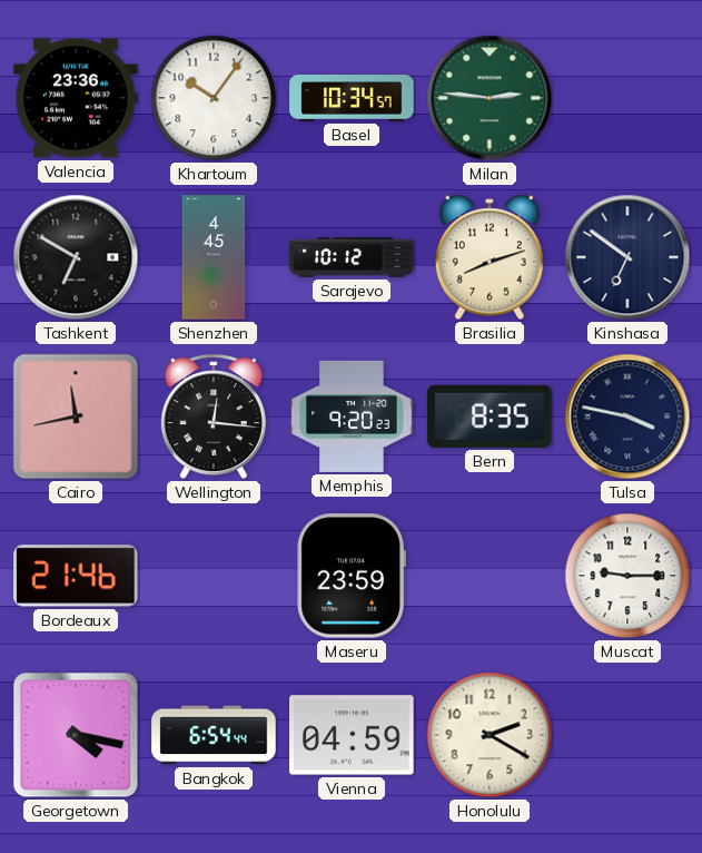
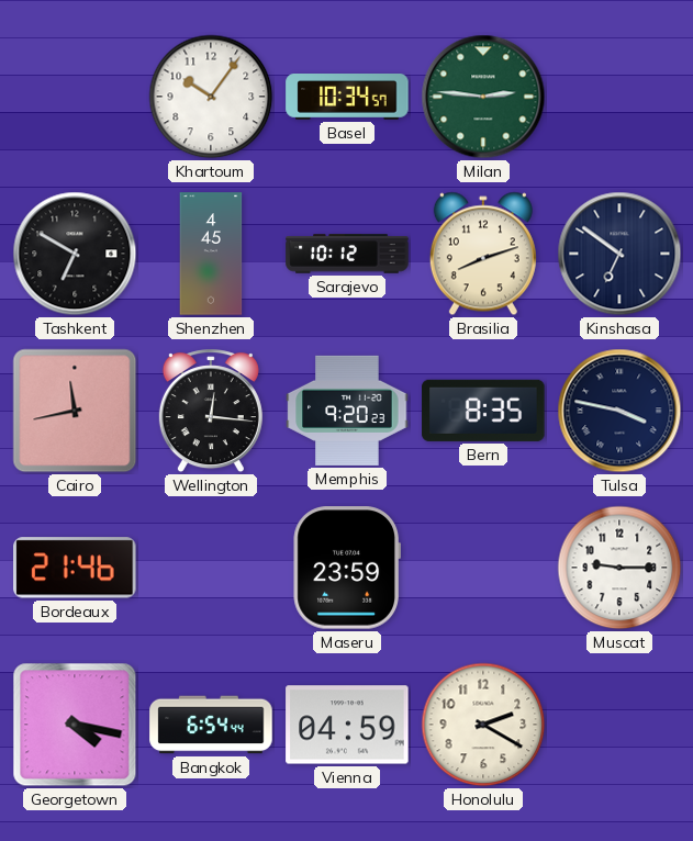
Valencia: 23:36 -> none
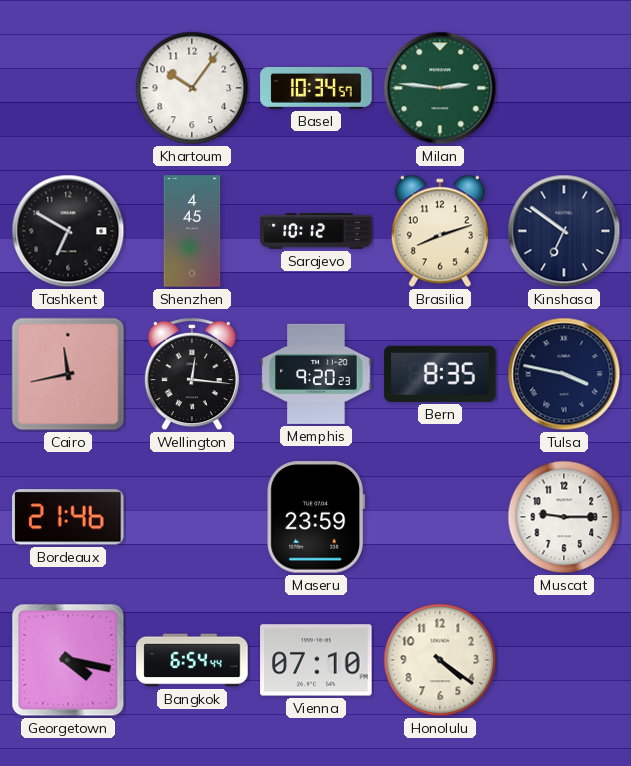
Vienna: 04:59 -> 07:10
Honolulu: 2:20 -> 4:21
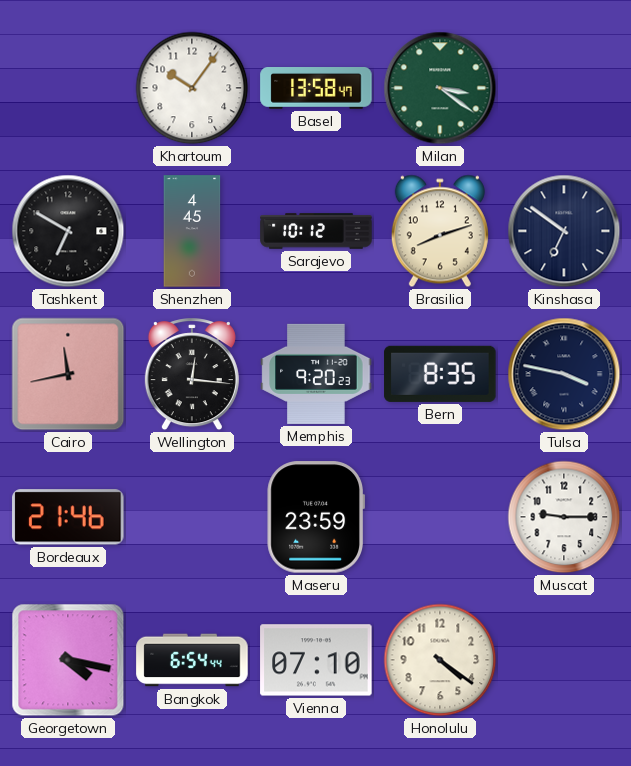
Basel: 10:34 -> 13:58
Milan: 2:46 -> 3:21
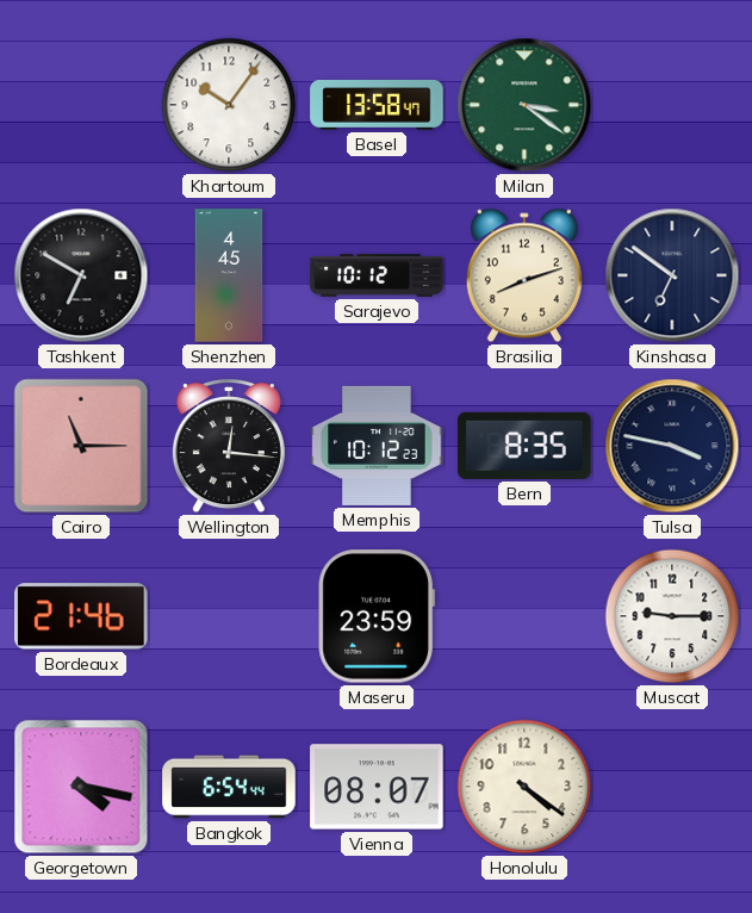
Cairo: 11:43 -> 11:15
Memphis: 9:20 -> 10:12
Vienna: 07:10 -> 08:07
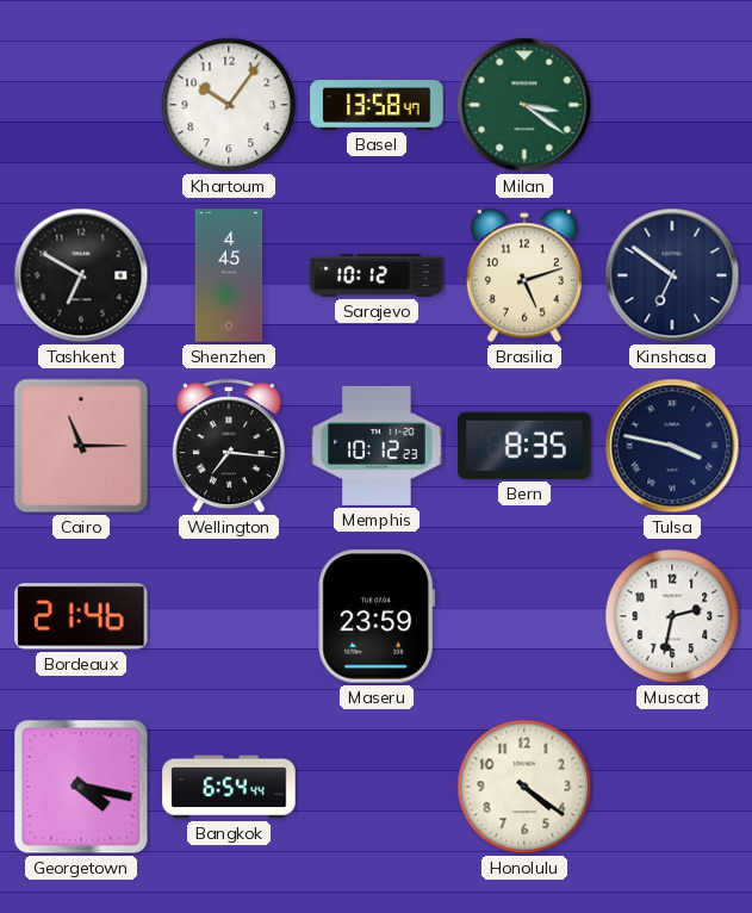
Brasilia: 8:12 -> 5:12
Wellington: 12:16 -> 7:16
Muscat: 9:15 -> 2:32
Vienna: 08:07 -> none
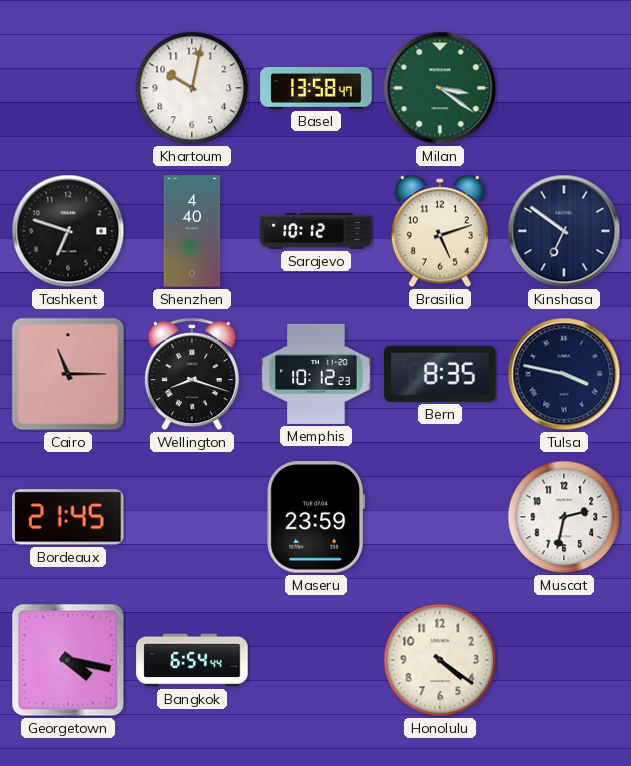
Khartoum: 10:06 -> 10:02
Tashkent: 6:50 -> 6:48
Shenzhen: 4:45 -> 4:40
Wellington: 7:16 -> 8:18
Bordeaux: 21:46 -> 21:45
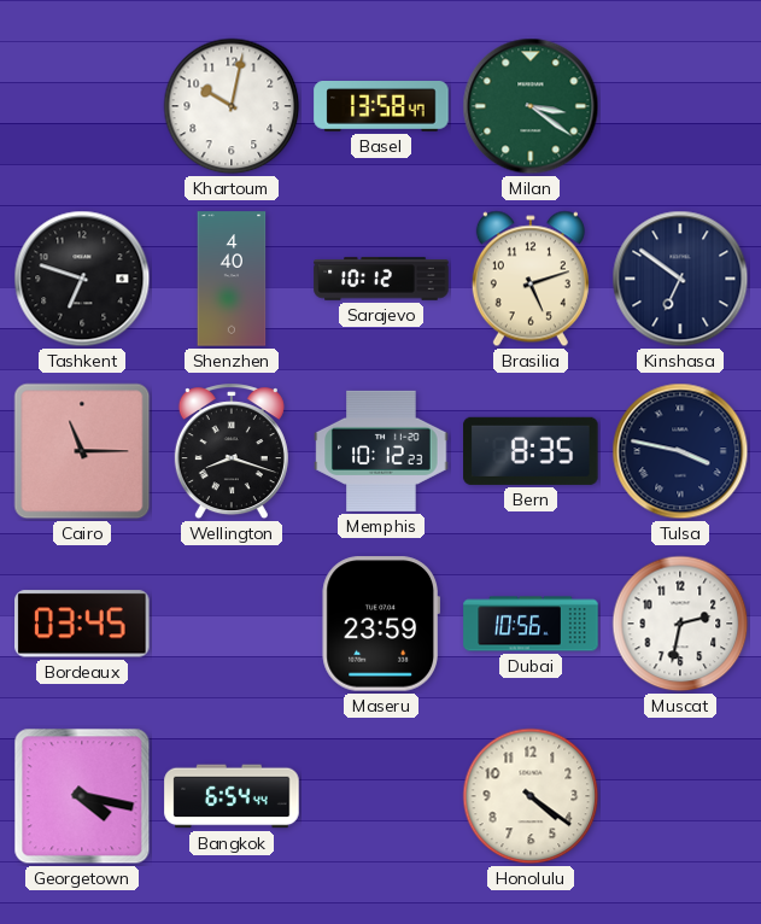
Bordeaux: 21:45 -> 03:45
Dubai: none -> 10:56
